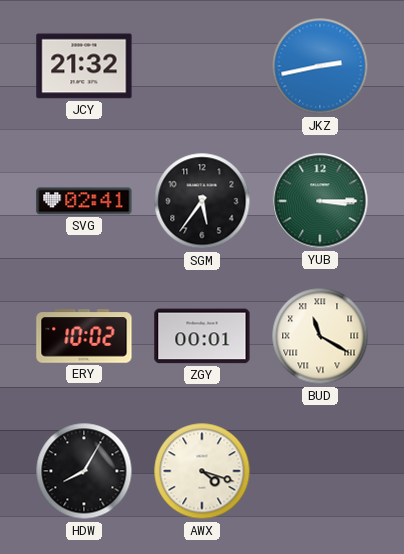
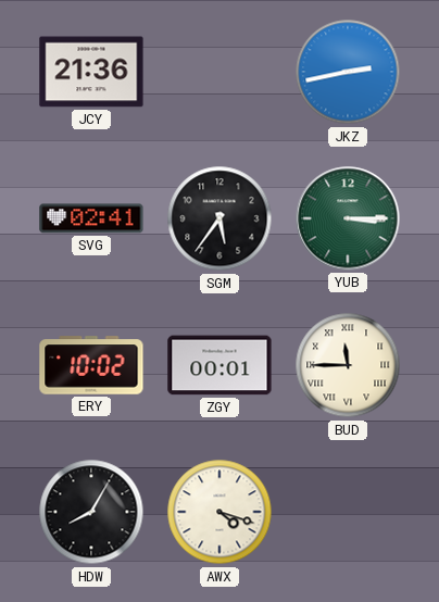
JCY: 21:32 -> 21:36
BUD: 11:20 -> 11:45
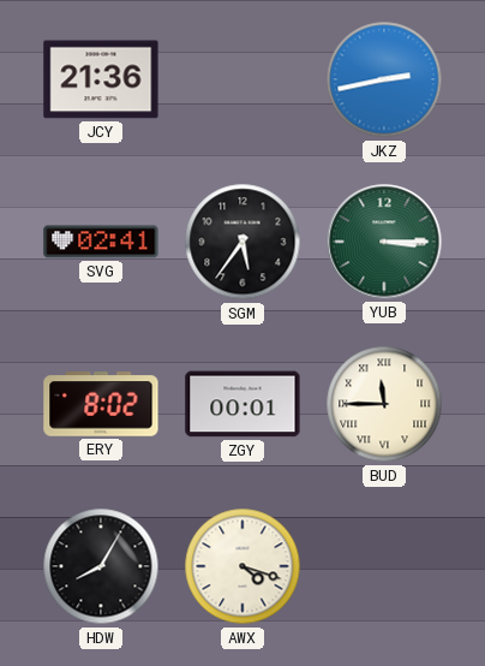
ERY: 10:02 -> 8:02
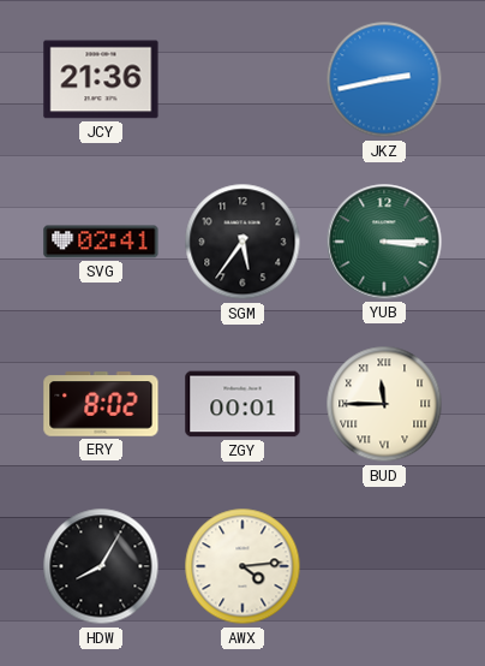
AWX: 4:18 -> 4:14
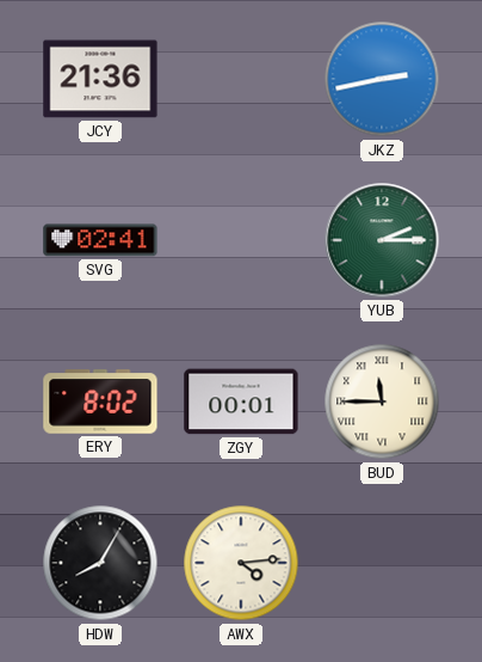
SGM: 5:36 -> none
YUB: 3:15 -> 2:15
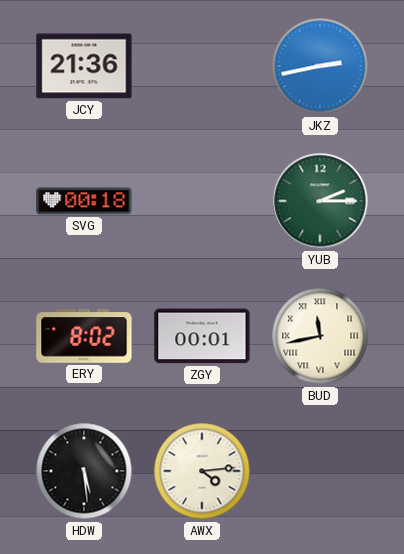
SVG: 02:41 -> 00:18
BUD: 11:45 -> 11:43
HDW: 8:05 -> 5:29
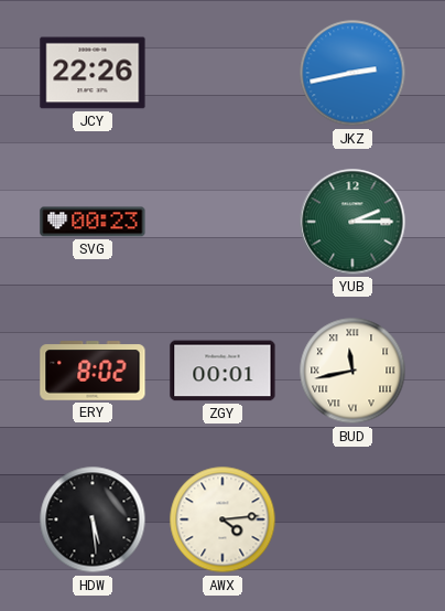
JCY: 21:36 -> 22:26
SVG: 00:18 -> 00:23
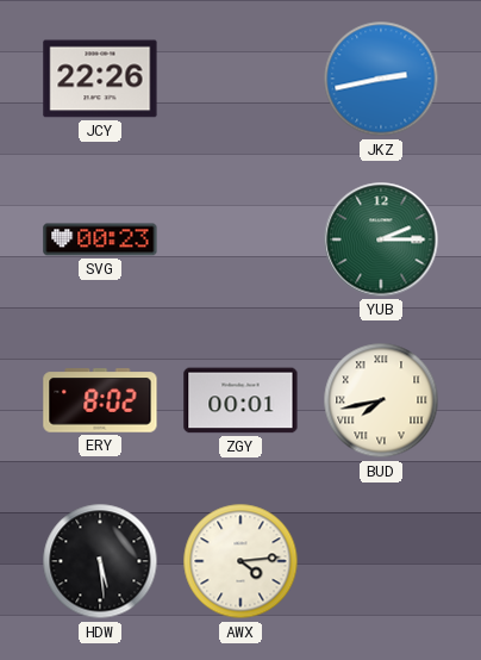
BUD: 11:43 -> 7:43
